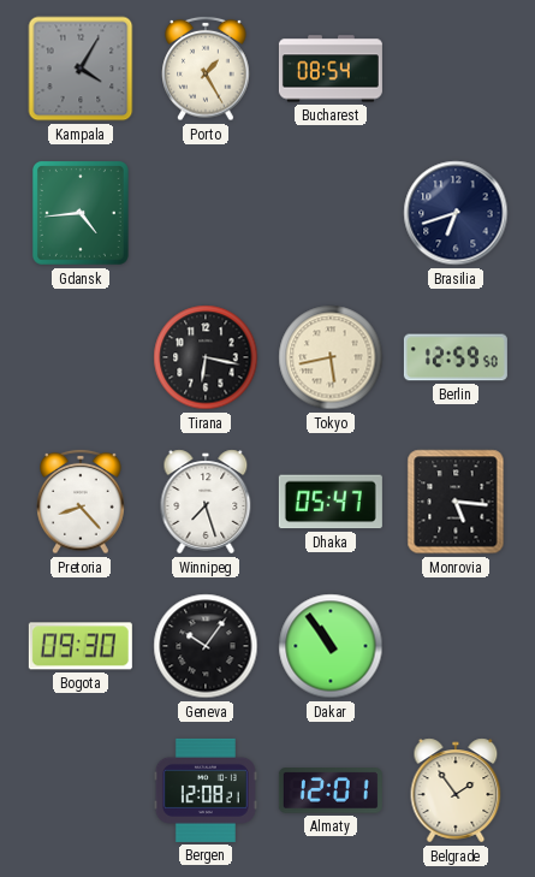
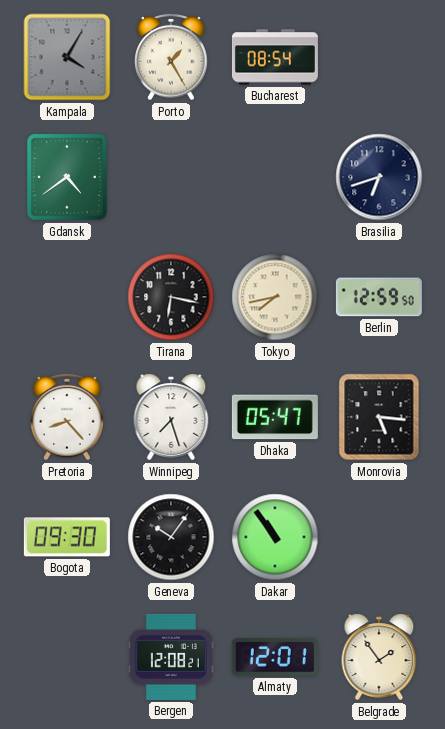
Gdansk: 4:44 -> 4:39
Tokyo: 5:43 -> 7:43
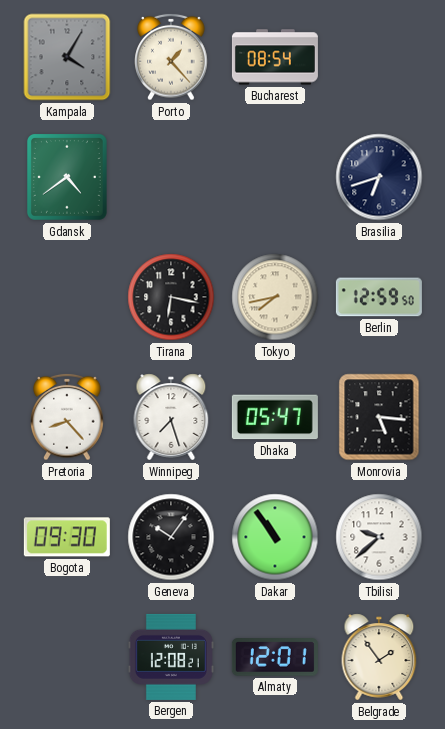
Porto: 1:25 -> 1:23
Tbilisi: none -> 9:38
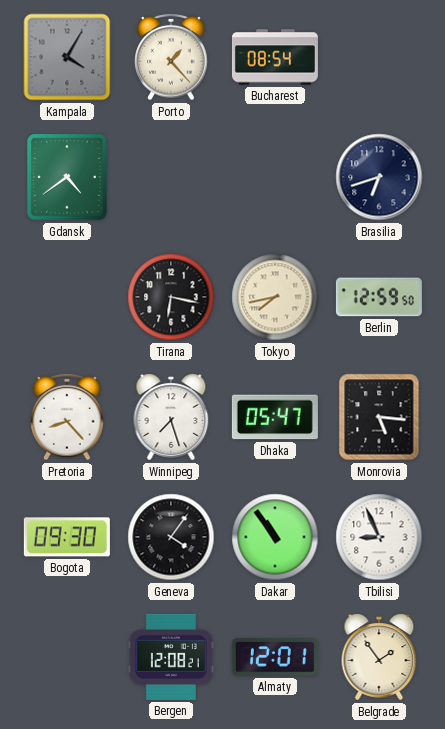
Geneva: 10:06 -> 4:06
Tbilisi: 9:38 -> 8:56
